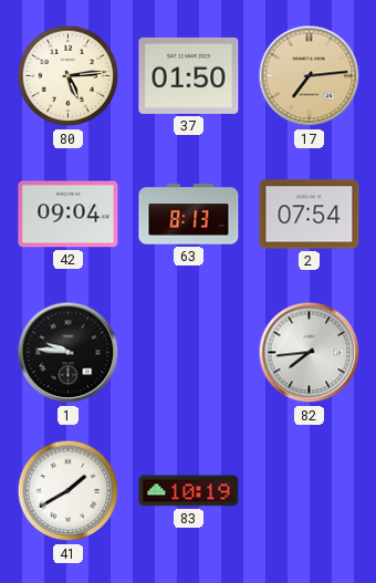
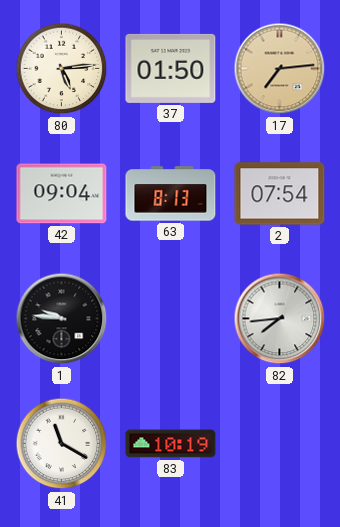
41: 1:40 -> 11:20
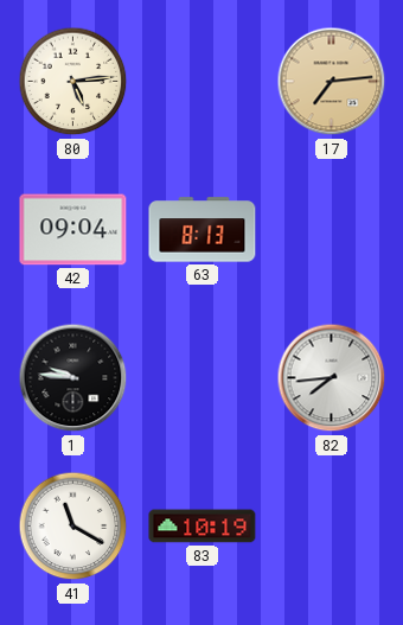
37: 01:50 -> none
2: 07:54 -> none
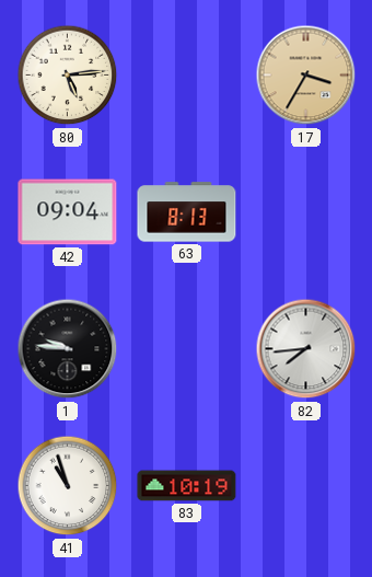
17: 7:14 -> 3:35
41: 11:20 -> 10:57
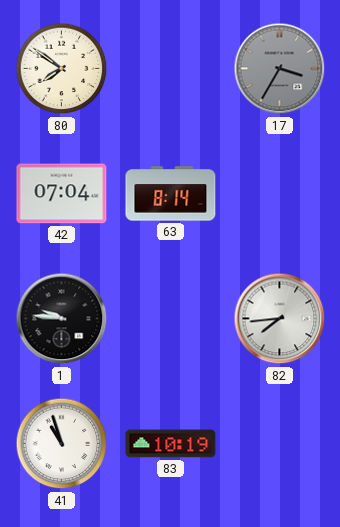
80: 5:14 -> 7:51
17 dial: champagne -> grey
42: 09:04 -> 07:04
63: 8:13 -> 8:14
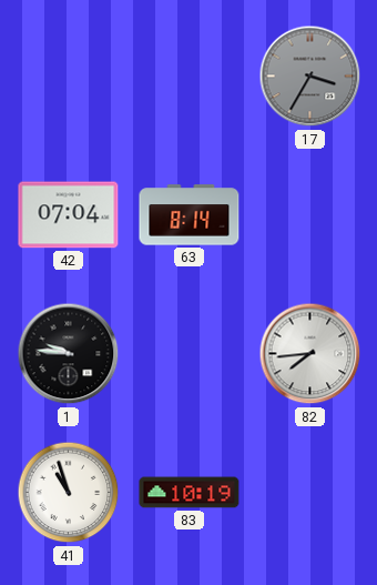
80: 7:51 -> none
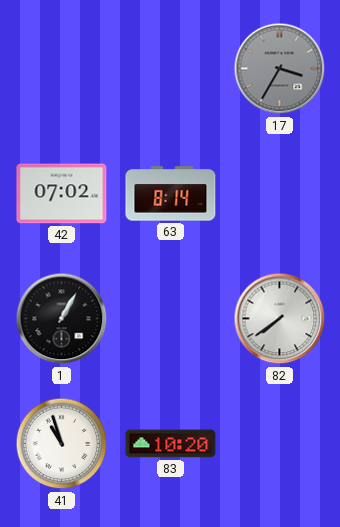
42: 07:04 -> 07:02
1: 9:46 -> 1:05
82: 7:44 -> 7:39
83: 10:19 -> 10:20
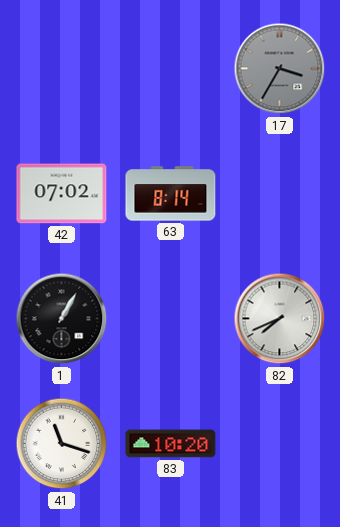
82: 7:39 -> 7:41
41: 10:57 -> 11:18
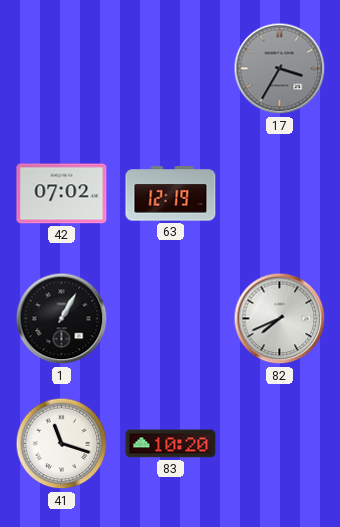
63: 8:14 -> 12:19
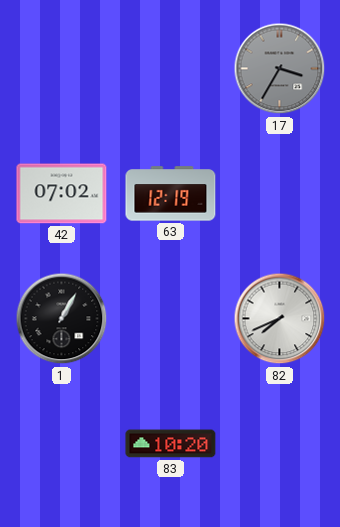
41: 11:18 -> none
